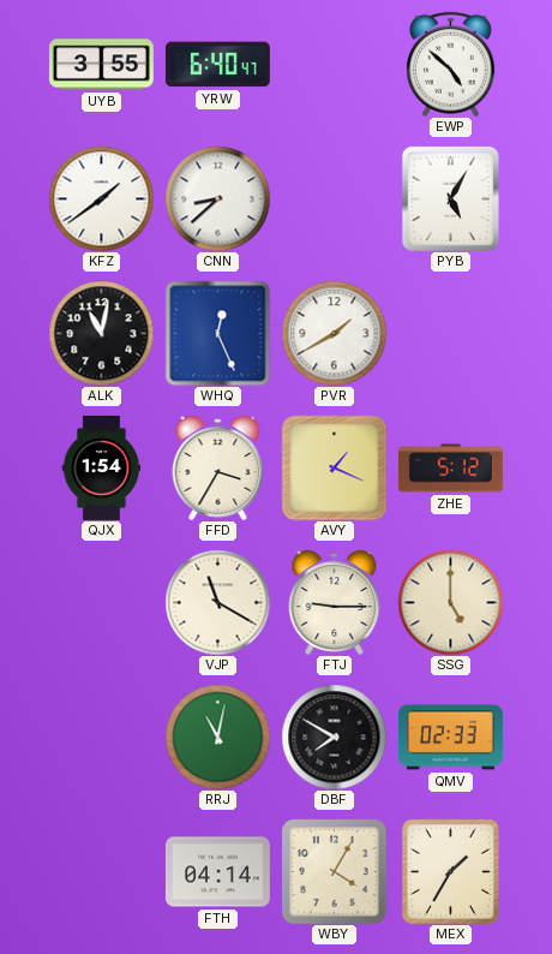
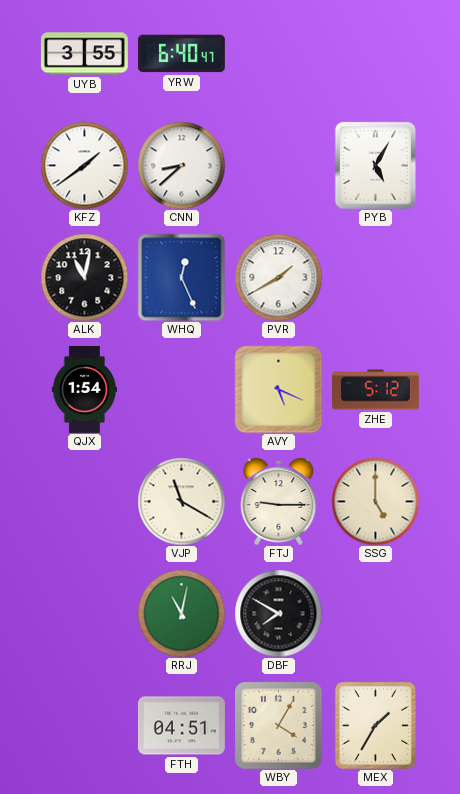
EWP: 4:52 -> none
FFD: 3:35 -> none
AVY: 1:19 -> 5:19
QMV: 02:33 -> none
FTH: 04:14 -> 04:51
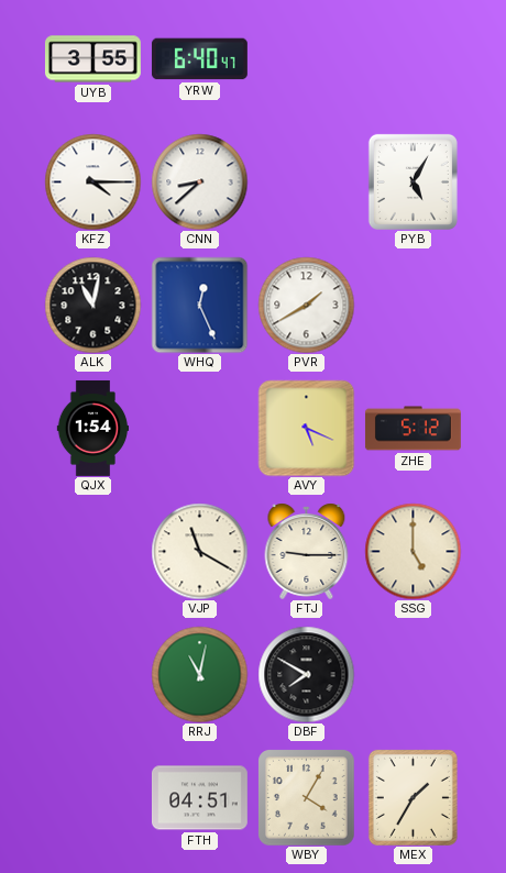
KFZ: 1:39 -> 4:15
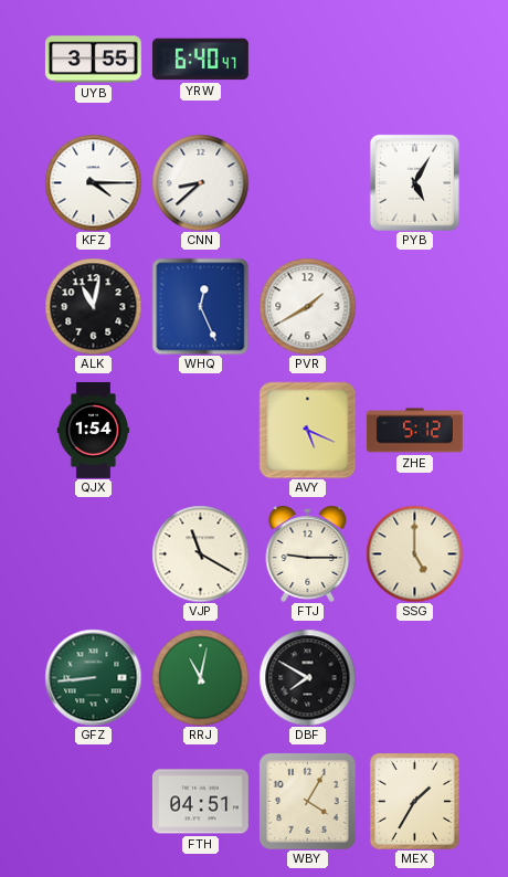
GFZ: none -> 8:44
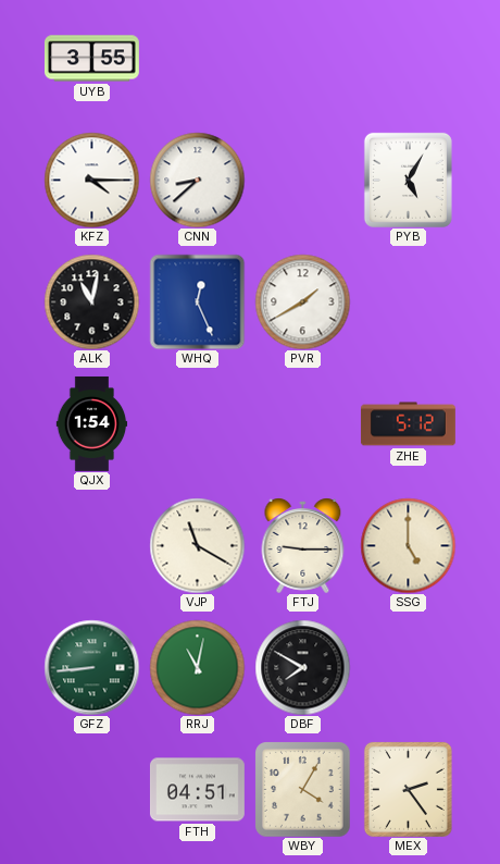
YRW: 6:40 -> none
AVY: 5:19 -> none
MEX: 1:35 -> 2:24
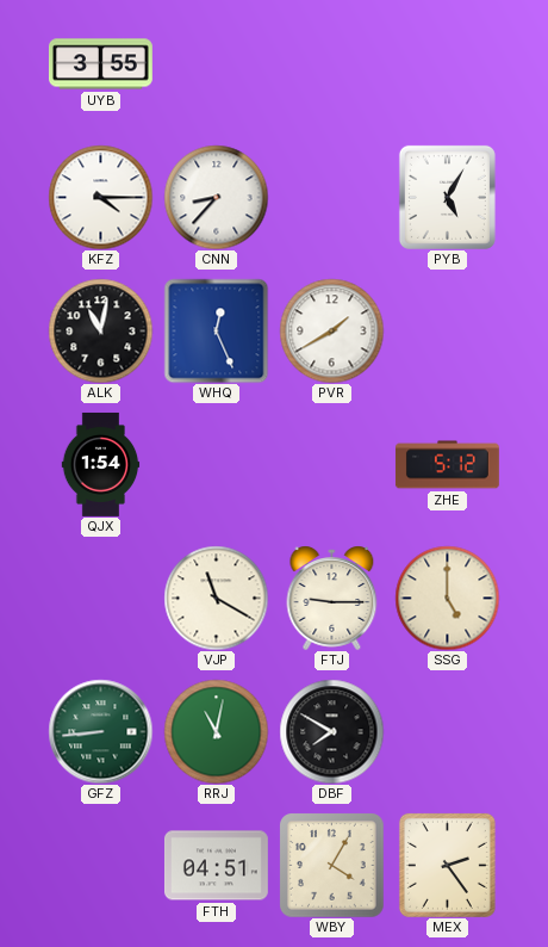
CNN: 8:38 -> 8:37
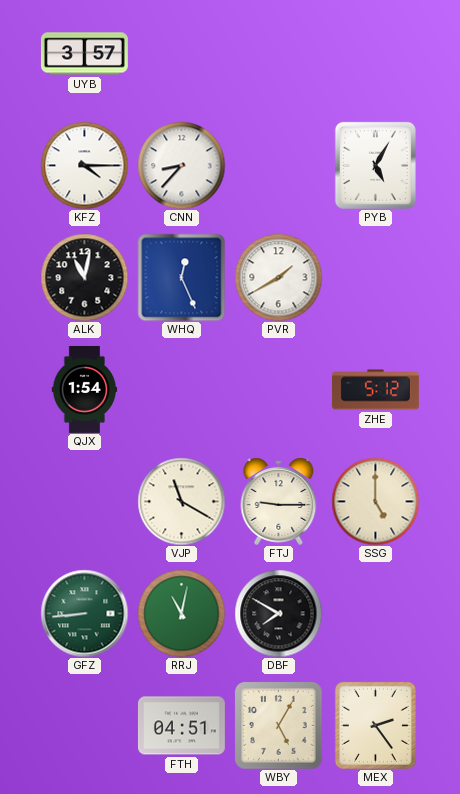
UYB: 3:55 -> 3:57
WBY: 4:05 -> 5:05
